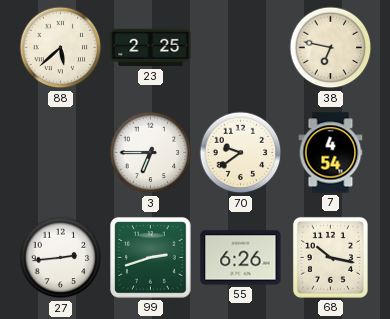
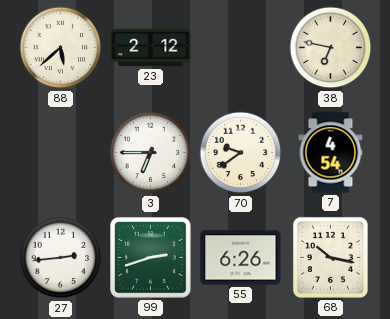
23: 2:25 -> 2:12
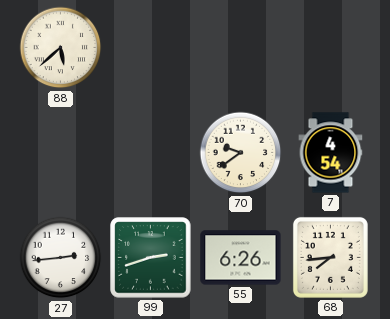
23: 2:12 -> none
38: 6:47 -> none
3: 6:45 -> none
68: 10:17 -> 7:44
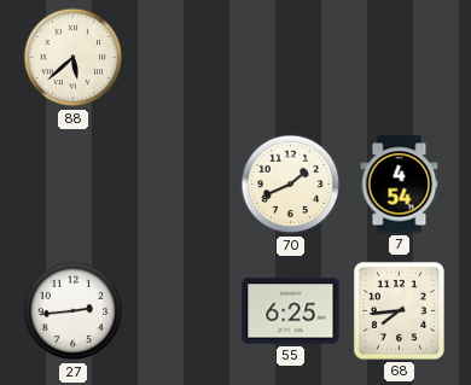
70: 9:39 -> 1:41
99: 2:42 -> none
55: 6:26 -> 6:25
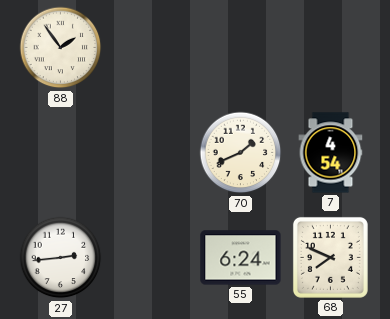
88: 5:38 -> 1:54
55: 6:25 -> 6:24
68: 7:44 -> 7:49
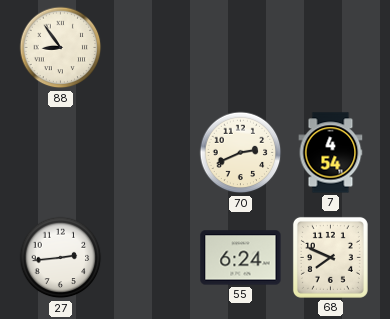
88: 1:54 -> 8:54
70: 1:41 -> 2:41
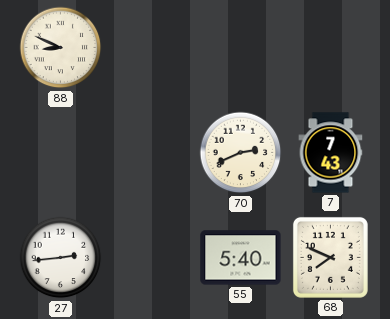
88: 8:54 -> 8:49
7: 4:54 -> 7:43
55: 6:24 -> 5:40
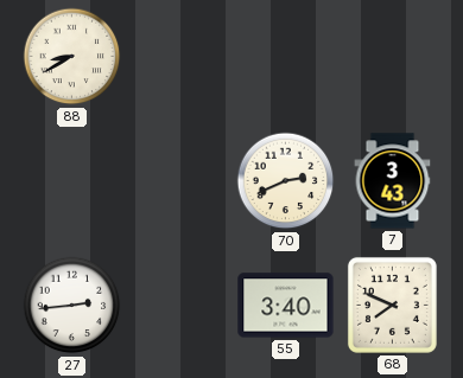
88: 8:49 -> 8:40
7: 7:43 -> 3:43
55: 5:40 -> 3:40
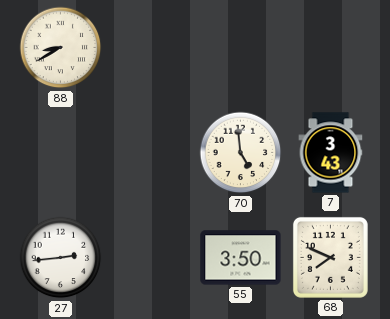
70: 2:41 -> 4:59
55: 3:40 -> 3:50
